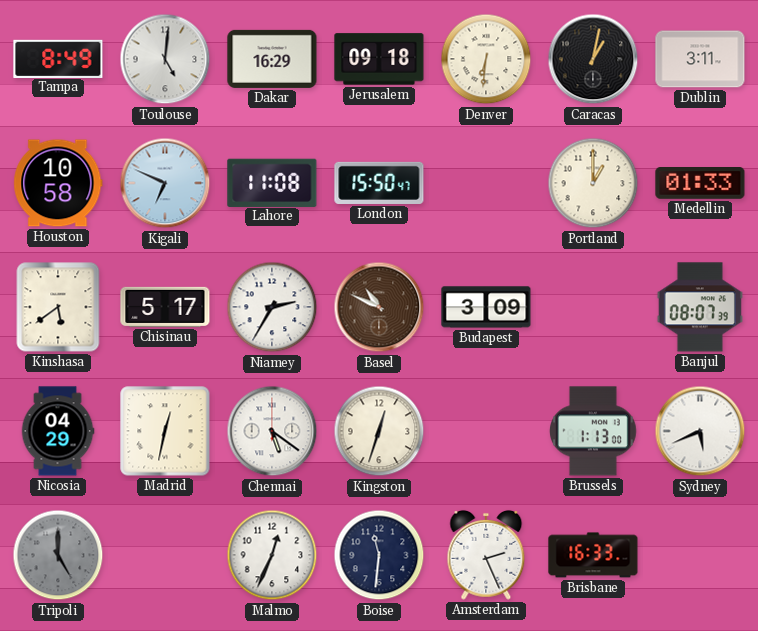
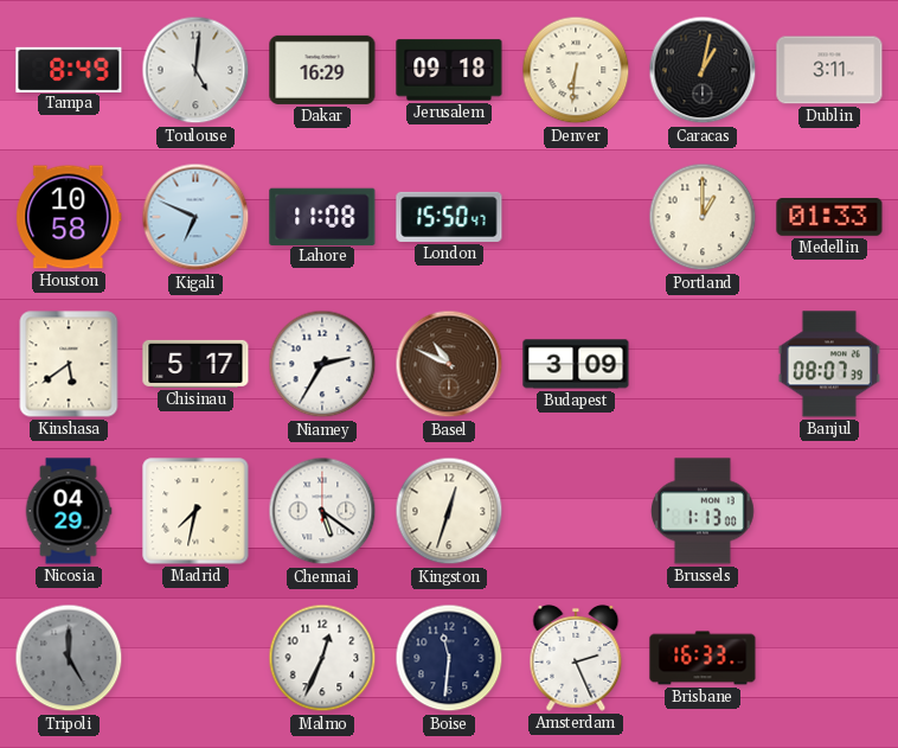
Madrid: 12:32 -> 7:32
Sydney: 5:41 -> none
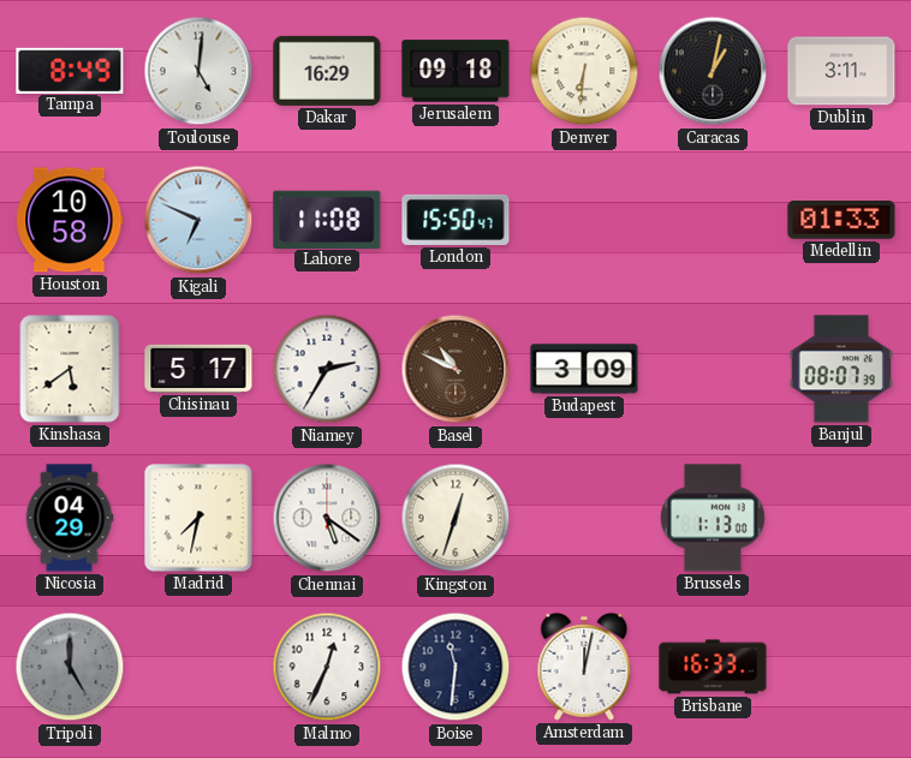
Portland: 1:00 -> none
Amsterdam: 2:26 -> 12:02
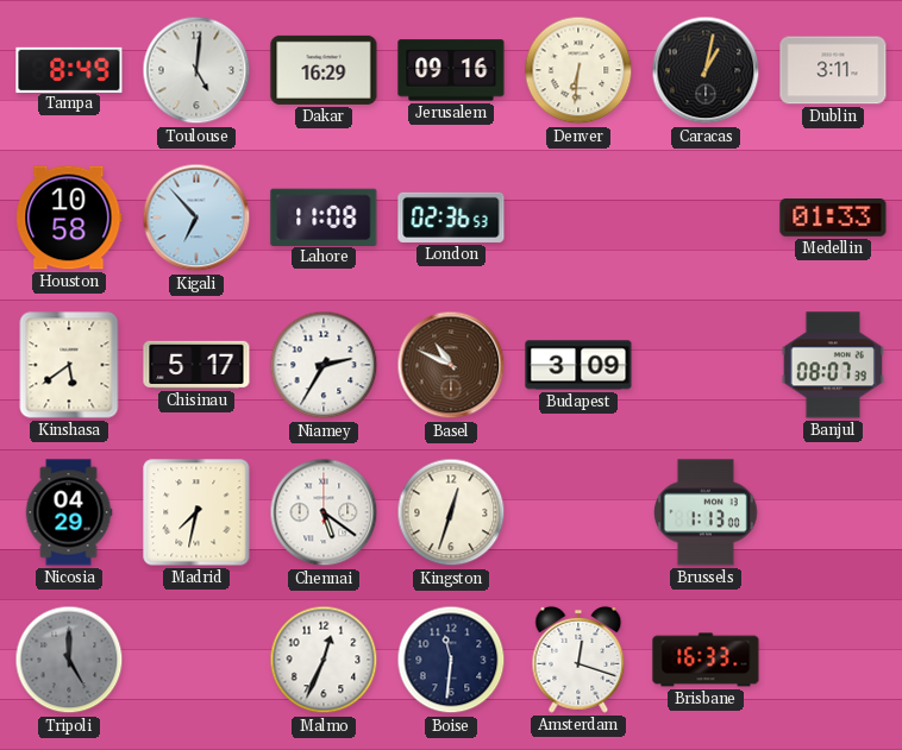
Jerusalem: 09:18 -> 09:16
Kigali: 6:49 -> 6:53
London: 15:50 -> 02:36
Amsterdam: 12:02 -> 12:18
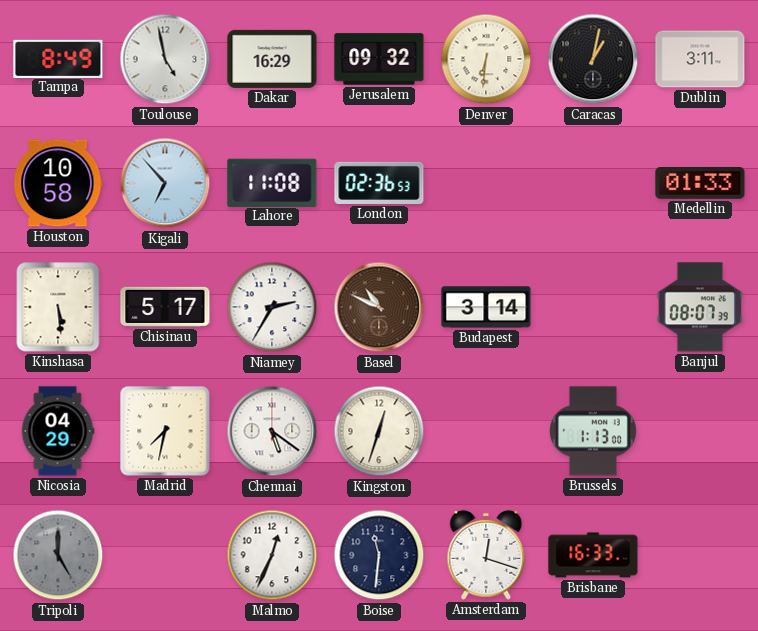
Toulouse: 5:01 -> 4:58
Jerusalem: 09:16 -> 09:32
Kinshasa: 5:39 -> 5:29
Budapest: 3:09 -> 3:14
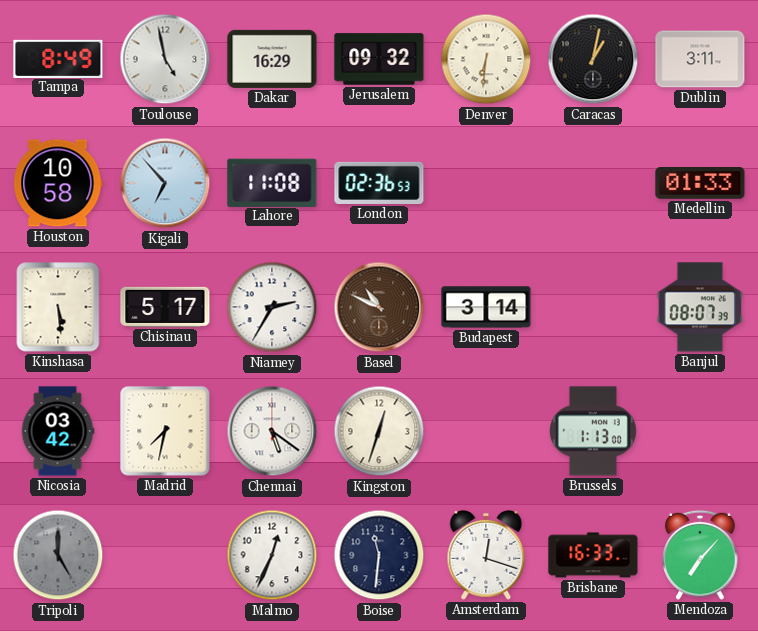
Nicosia: 04:29 -> 03:42
Mendoza: none -> 7:07
